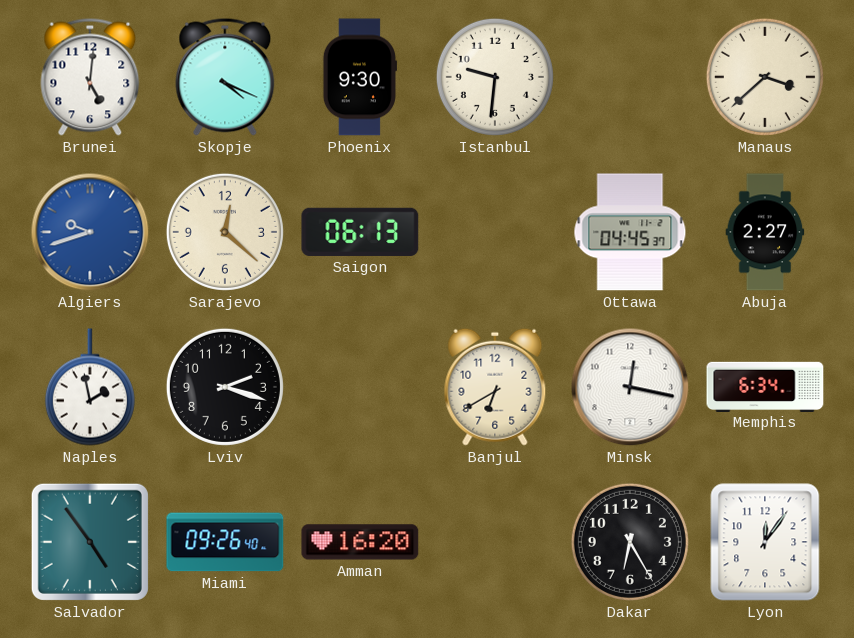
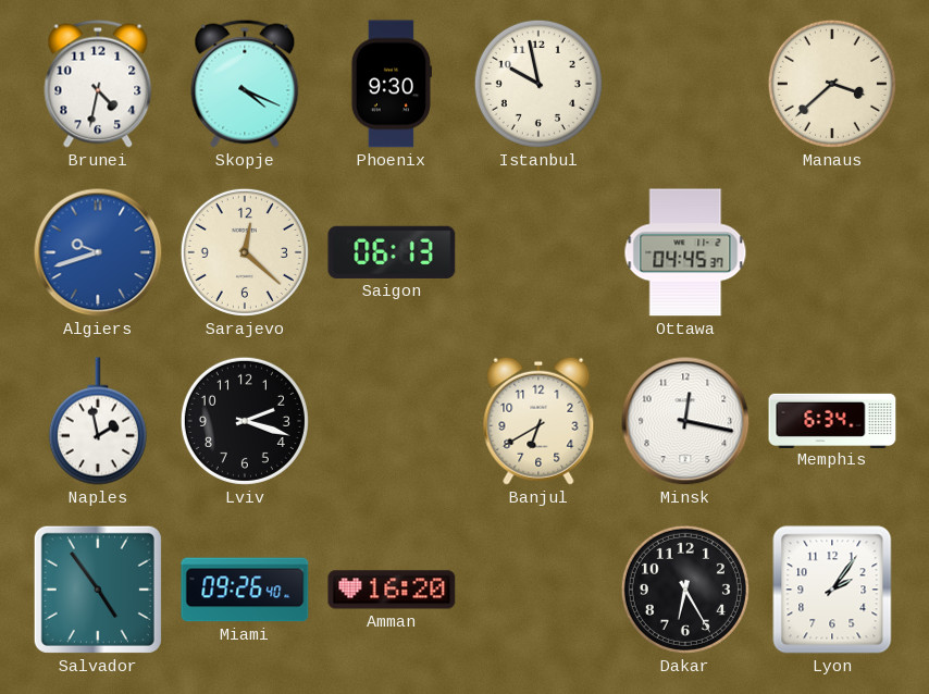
Brunei: 5:01 -> 4:32
Istanbul: 9:31 -> 9:58
Abuja: 2:27 -> none
Lyon: 12:06 -> 2:06
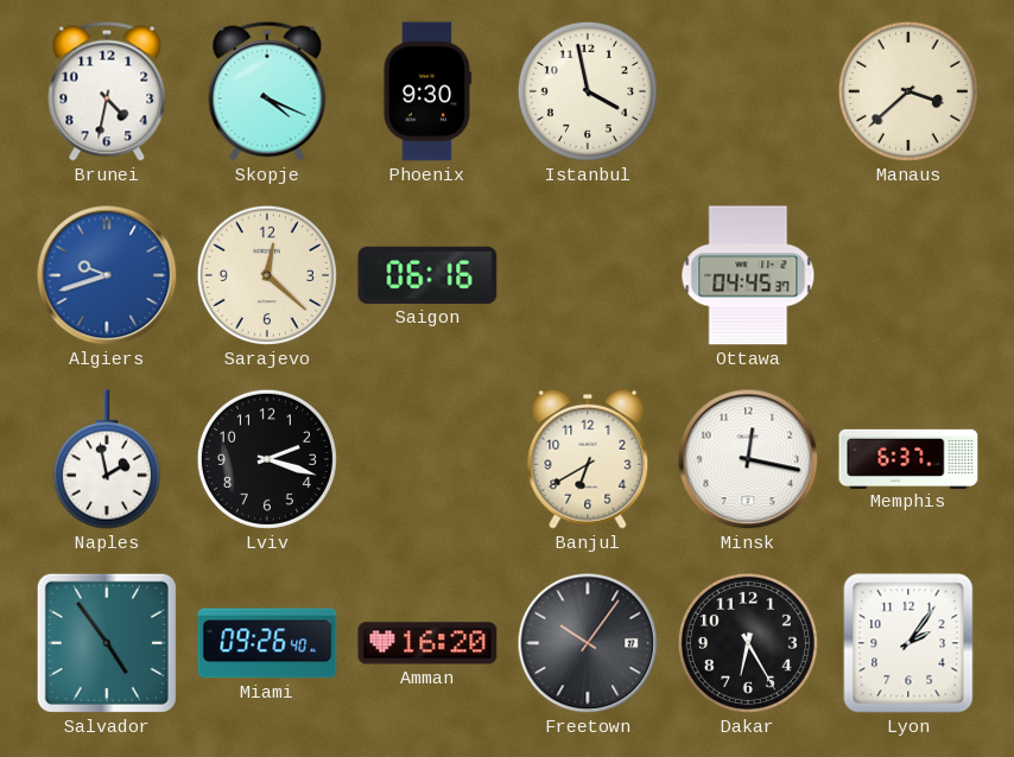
Istanbul: 9:58 -> 3:58
Saigon: 06:13 -> 06:16
Memphis: 6:34 -> 6:37
Freetown: none -> 10:06
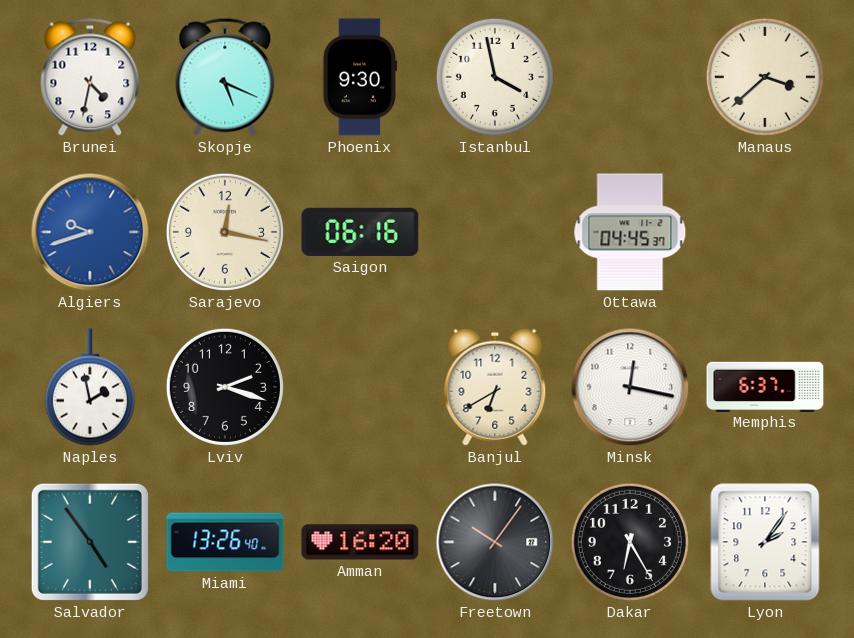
Skopje: 4:19 -> 5:19
Sarajevo: 12:22 -> 12:17
Miami: 09:26 -> 13:26
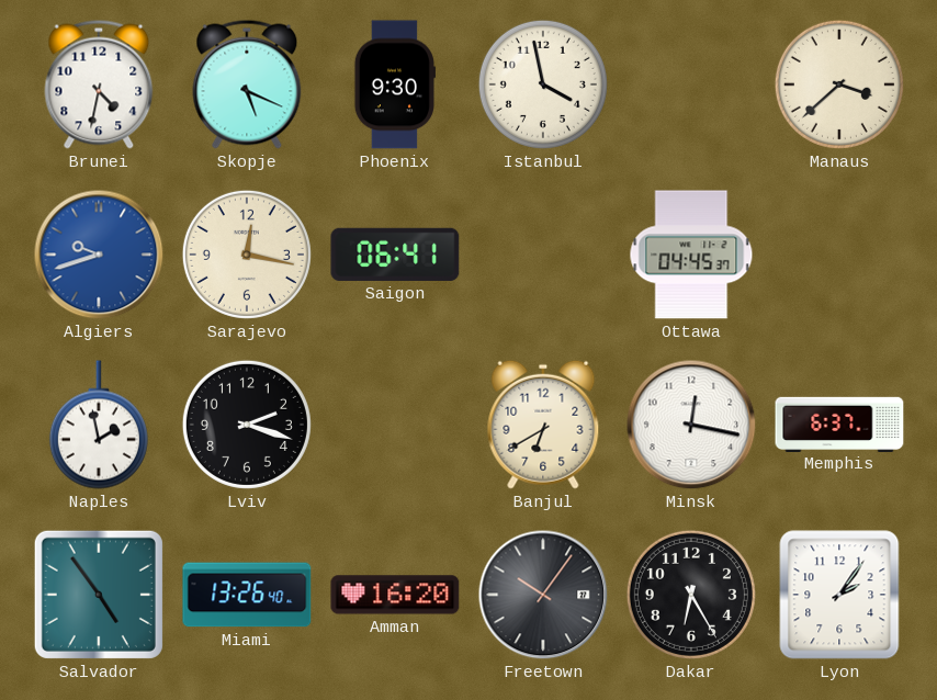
Saigon: 06:16 -> 06:41
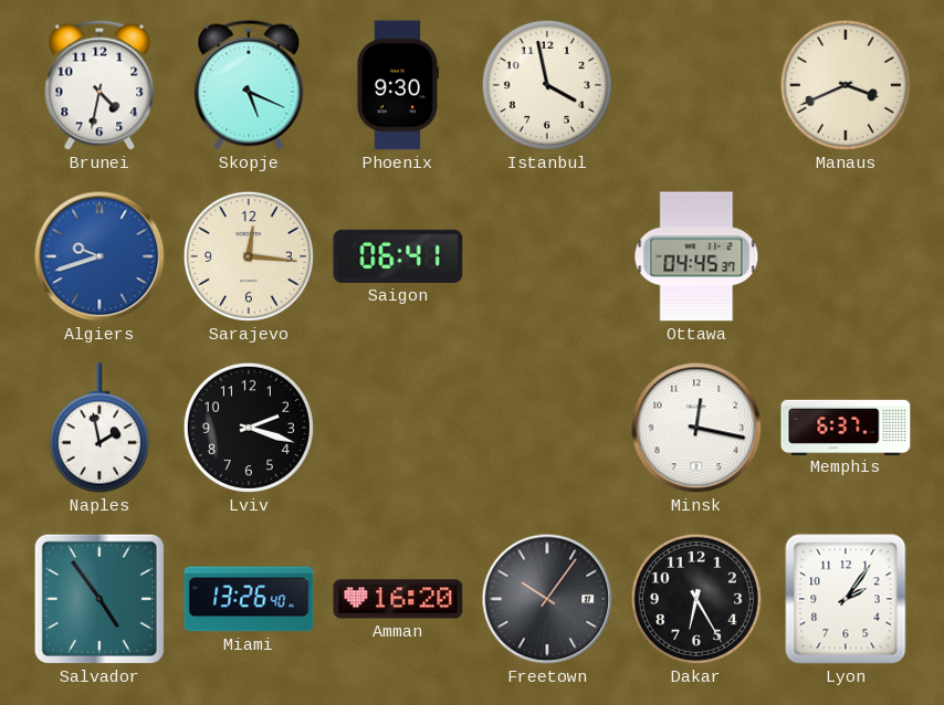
Manaus: 3:38 -> 3:41
Sarajevo: 12:17 -> 12:16
Banjul: 6:40 -> none
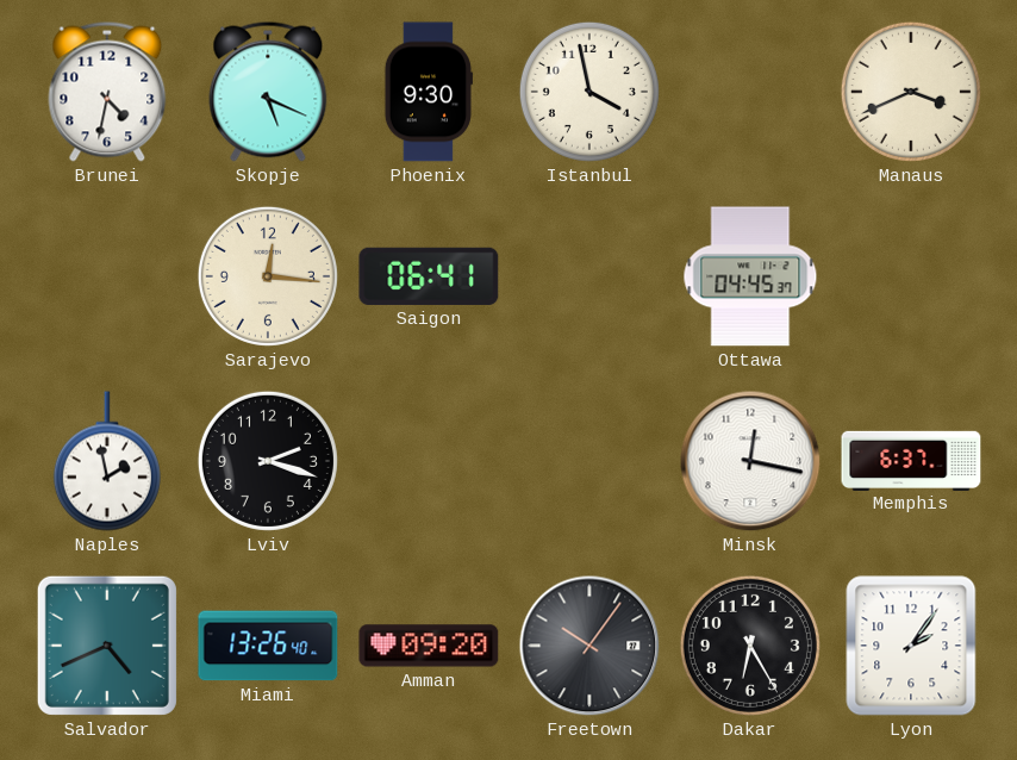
Algiers: 9:42 -> none
Salvador: 4:54 -> 4:41
Amman: 16:20 -> 09:20
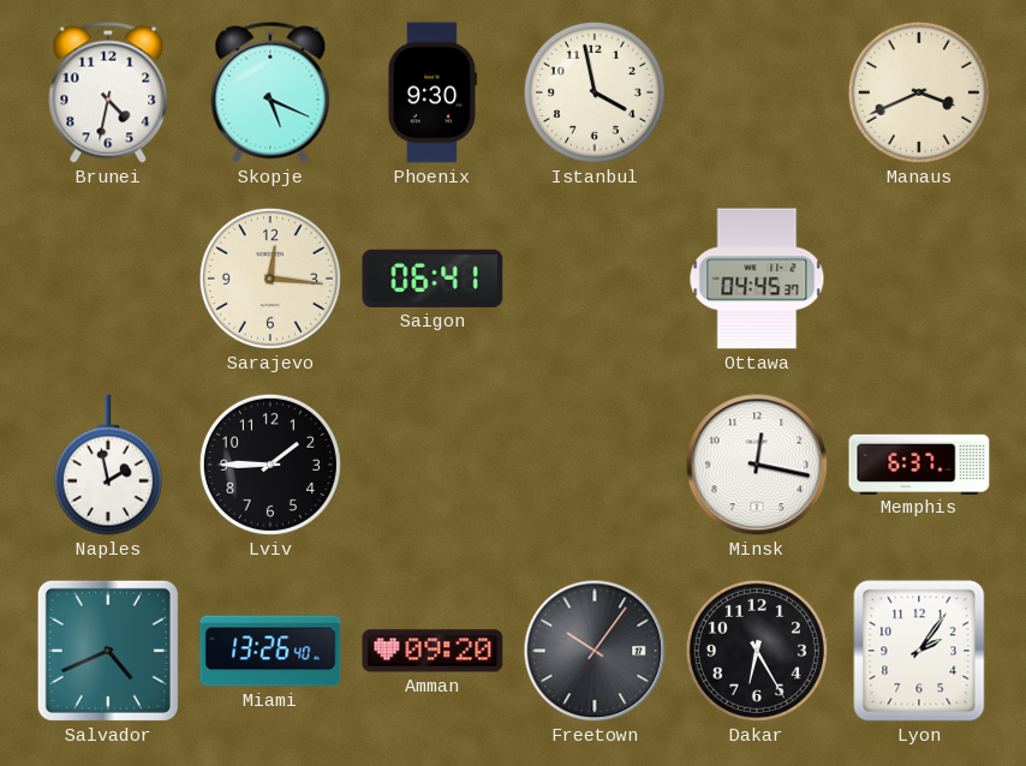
Lviv: 2:18 -> 1:45
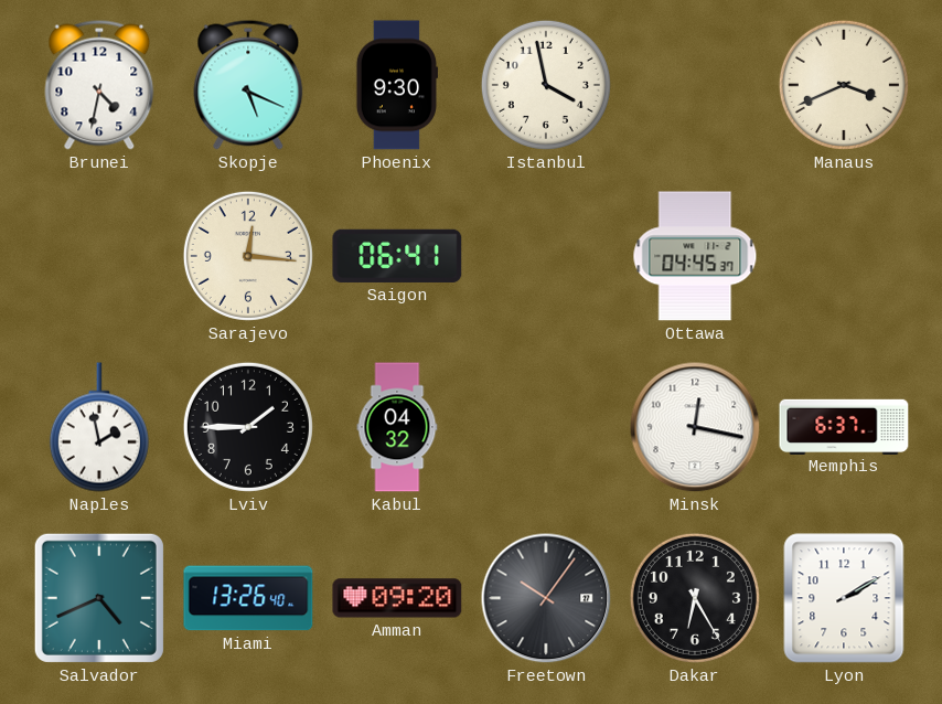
Kabul: none -> 04:32
Lyon: 2:06 -> 2:10
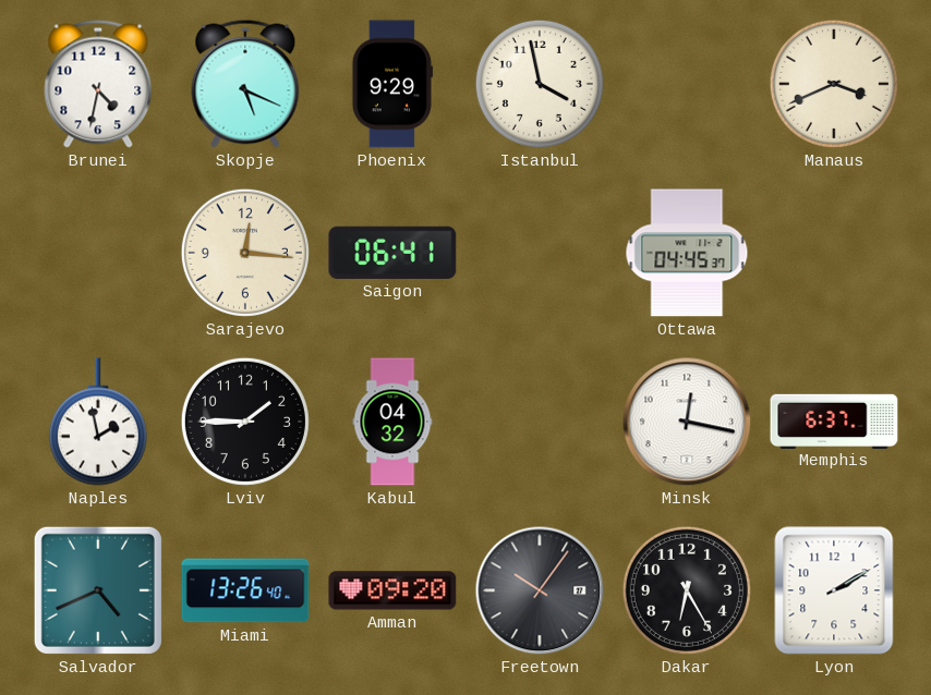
Phoenix: 9:30 -> 9:29
